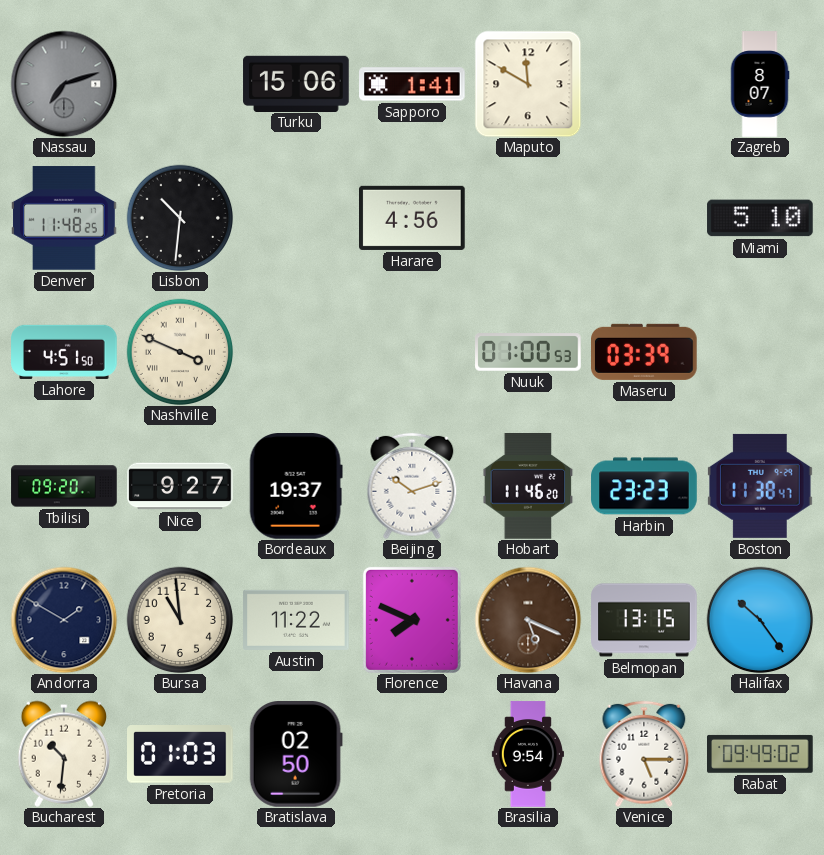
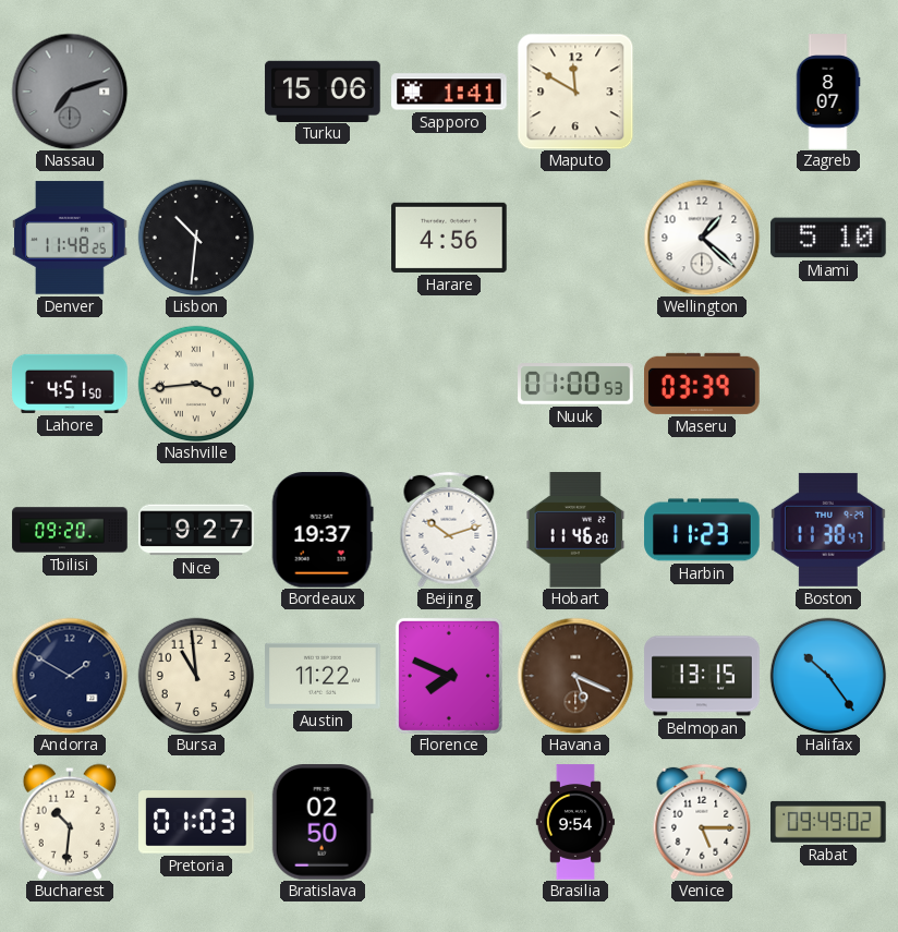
Wellington: none -> 1:22
Nashville: 3:49 -> 3:44
Harbin: 23:23 -> 11:23
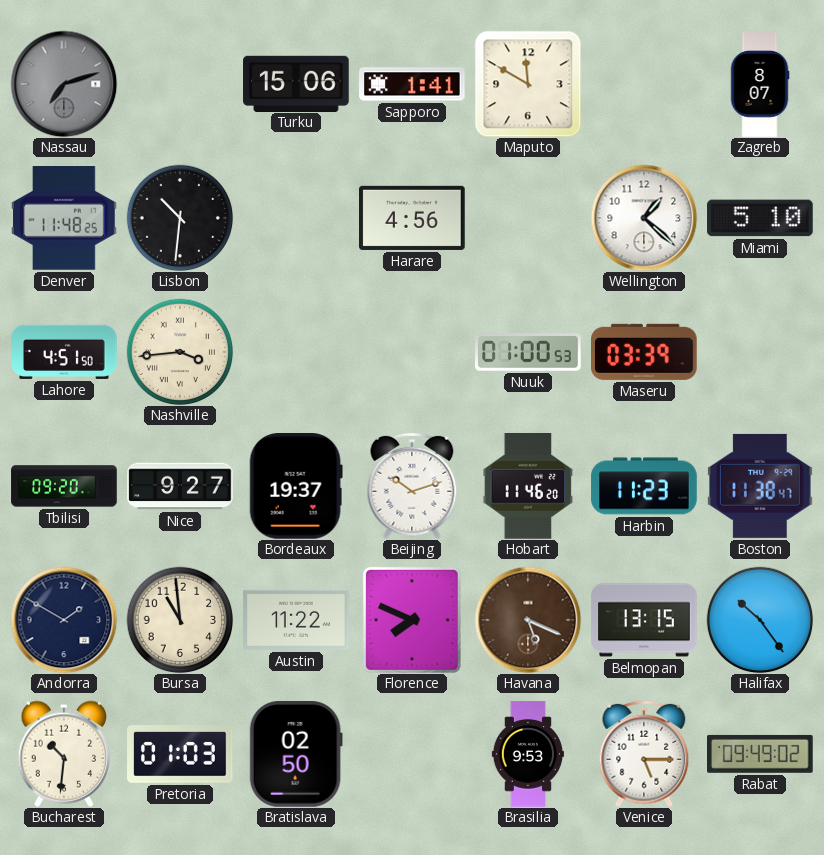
Brasilia: 9:54 -> 9:53
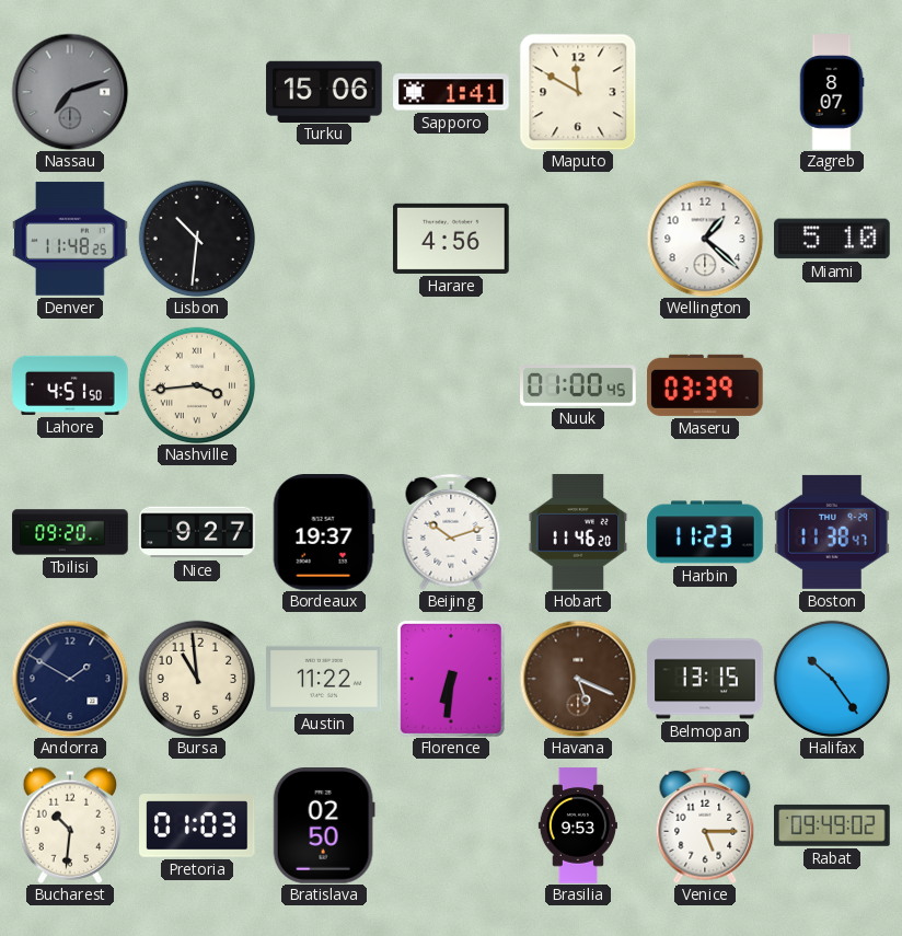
Nuuk: 01:00:53 -> 01:00:45
Florence: 7:49 -> 6:31
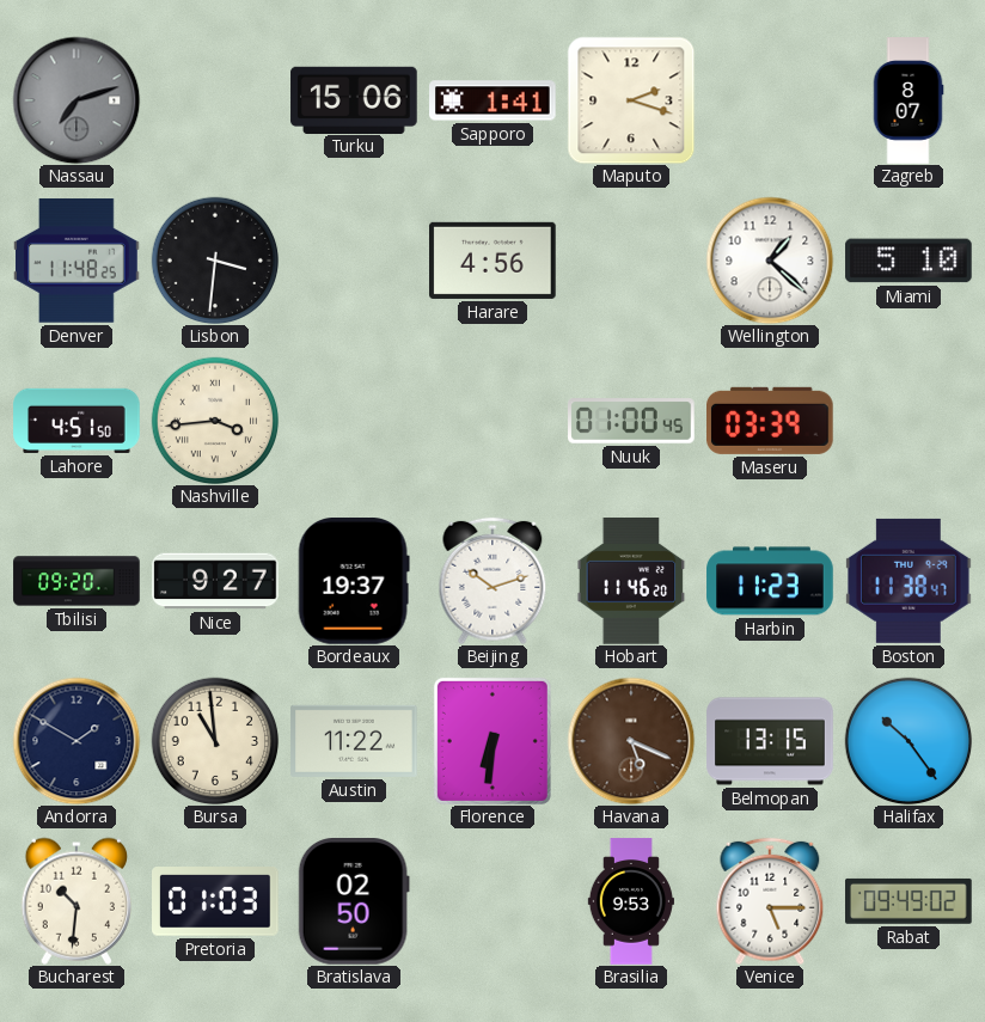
Maputo: 11:50 -> 2:18
Lisbon: 10:31 -> 3:31
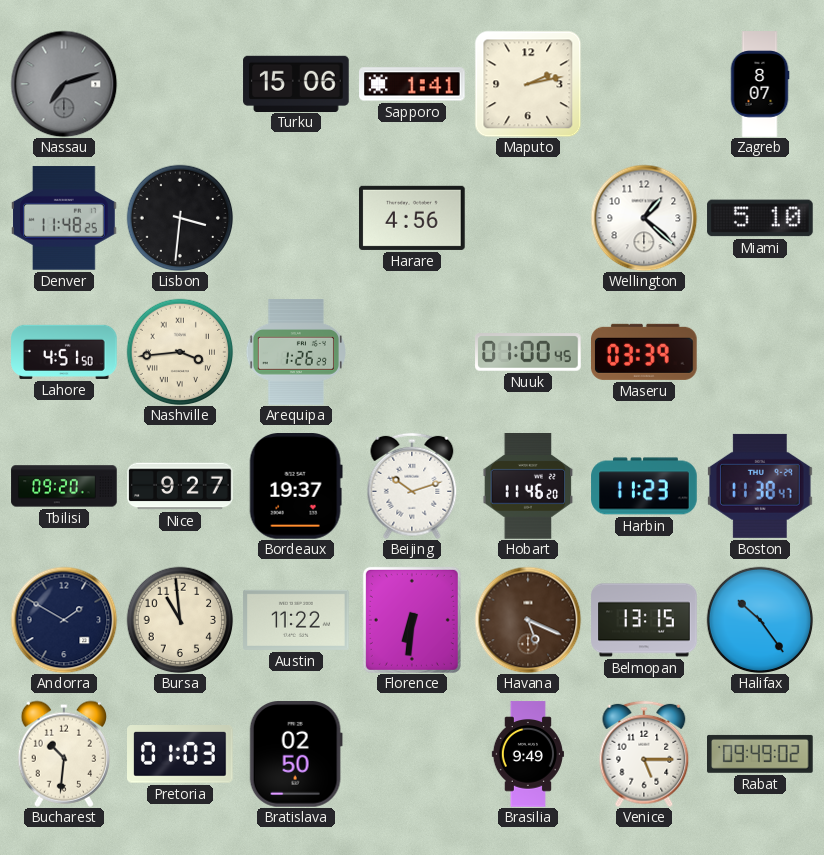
Maputo: 2:18 -> 2:13
Arequipa: none -> 1:26
Brasilia: 9:53 -> 9:49
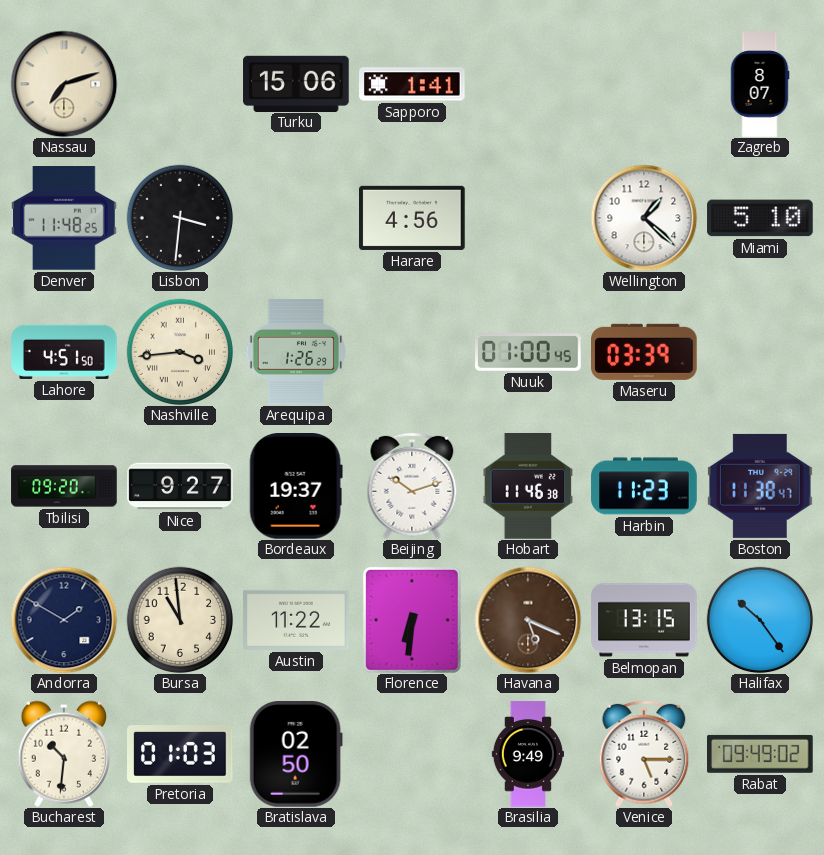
Nassau dial: grey -> cream
Maputo: 2:13 -> none
Hobart: 11:46:20 -> 11:46:38
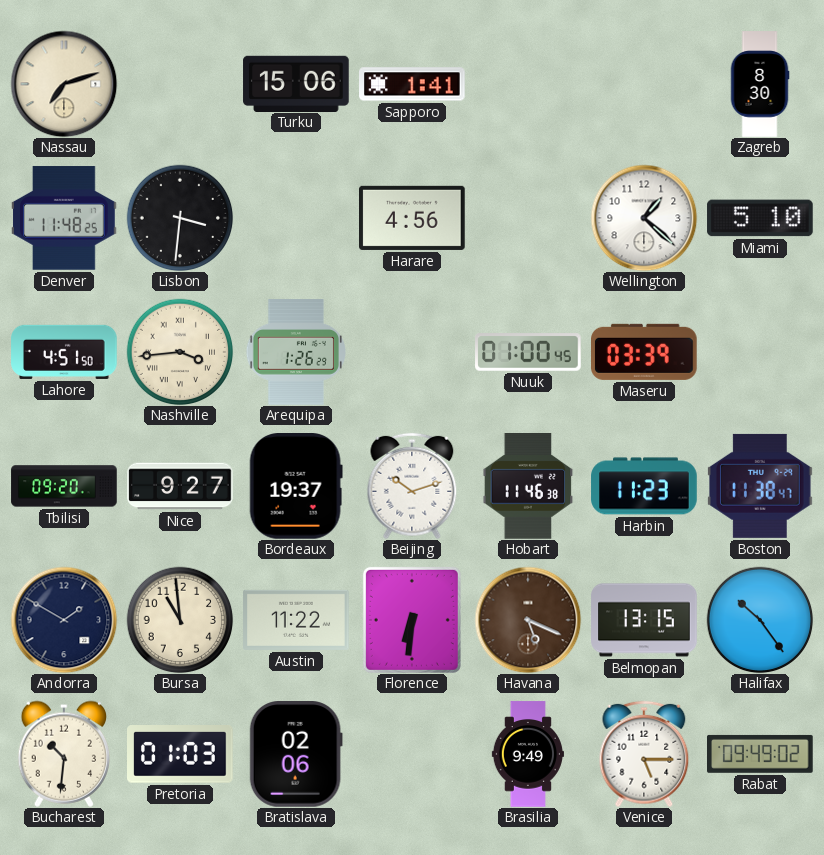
Zagreb: 8:07 -> 8:30
Bratislava: 02:50 -> 02:06
